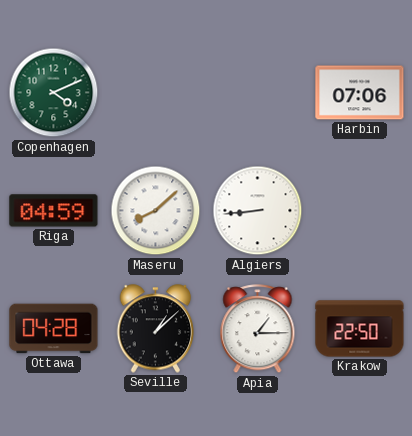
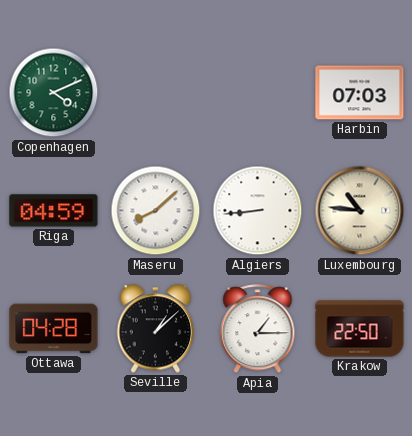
Harbin: 07:06 -> 07:03
Luxembourg: none -> 10:46
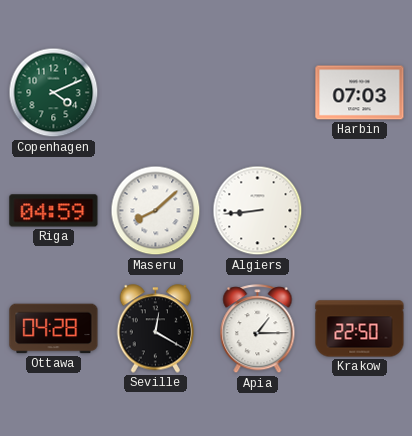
Luxembourg: 10:46 -> none
Seville: 1:08 -> 12:20
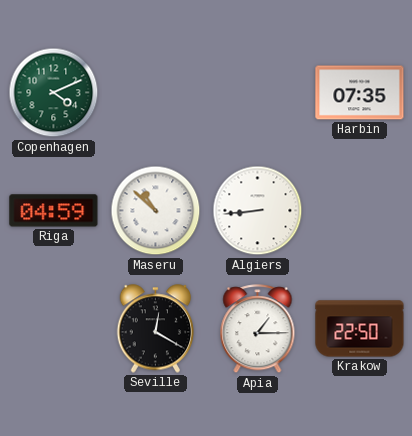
Harbin: 07:03 -> 07:35
Maseru: 8:08 -> 10:52
Ottawa: 04:28 -> none
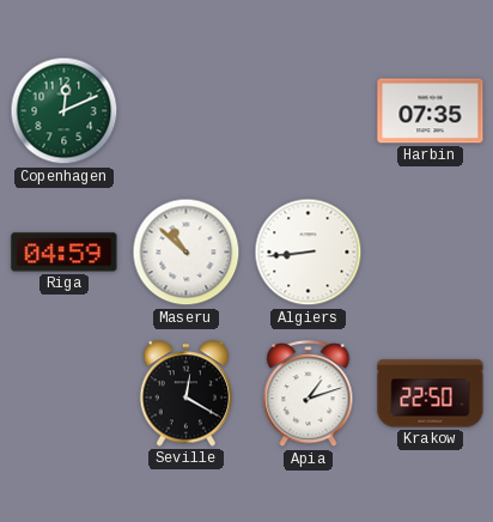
Copenhagen: 4:11 -> 12:11
Apia: 1:15 -> 1:12
